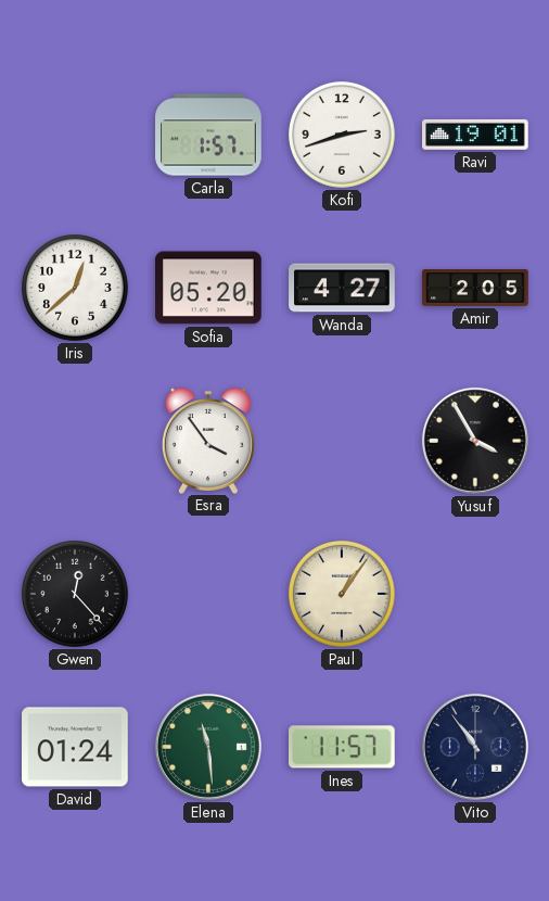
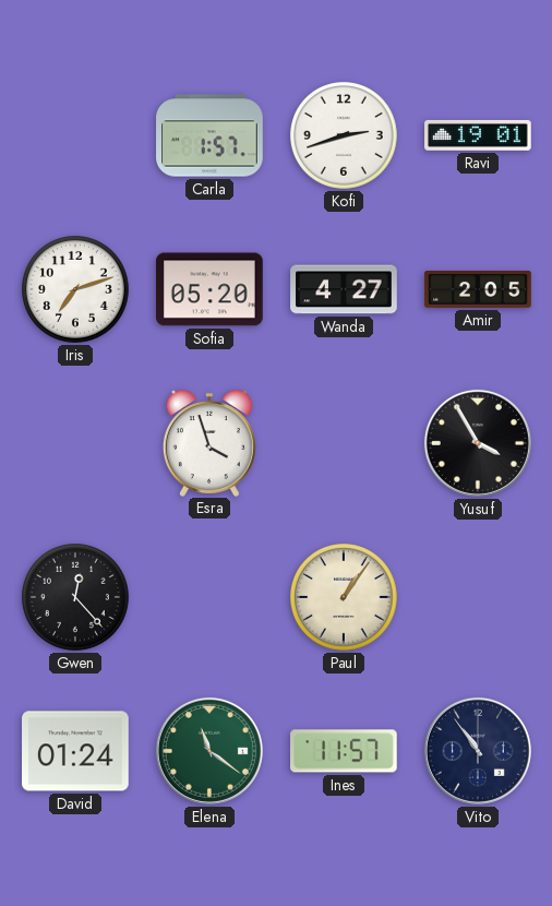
Iris: 12:38 -> 7:12
Esra: 3:54 -> 3:57
Elena: 11:29 -> 11:21
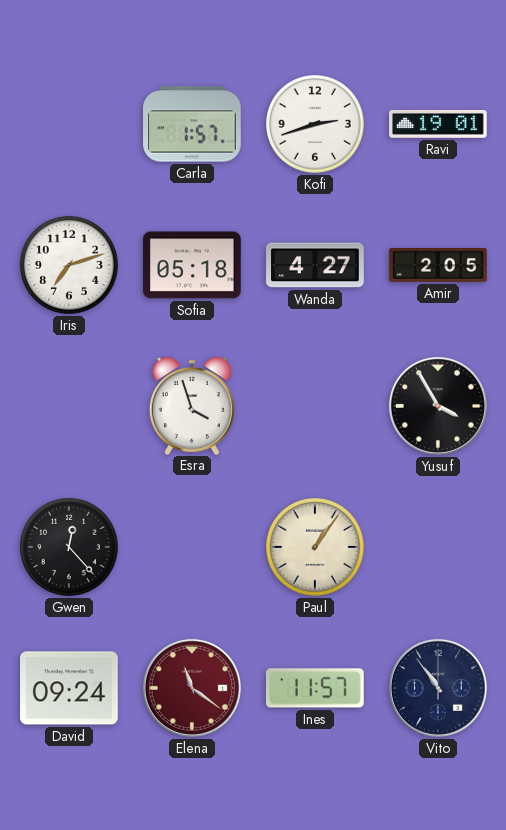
Sofia: 05:20 -> 05:18
David: 01:24 -> 09:24
Elena dial: green -> burgundy
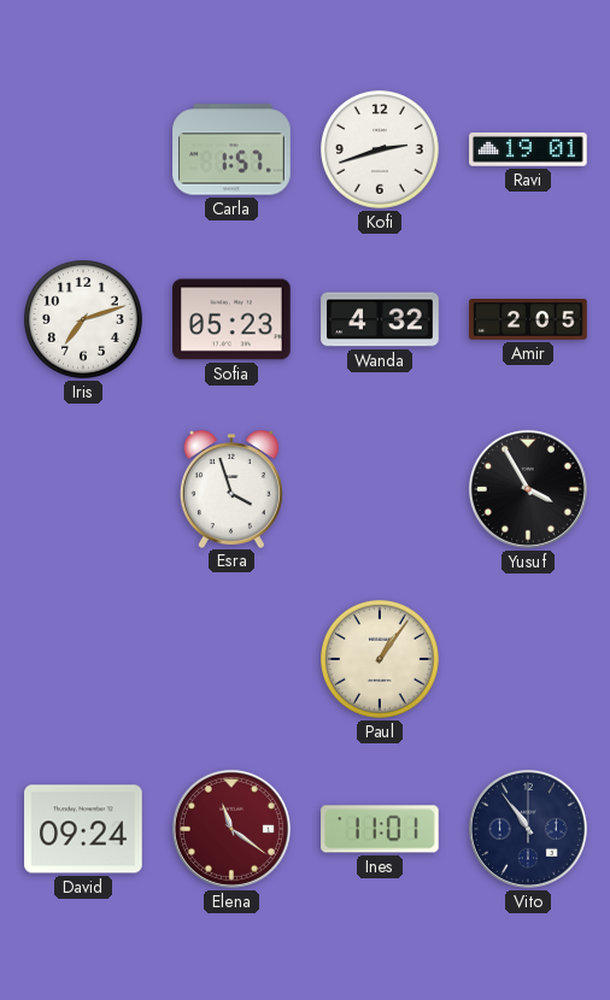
Sofia: 05:18 -> 05:23
Wanda: 4:27 -> 4:32
Gwen: 12:23 -> none
Ines: 11:57 -> 11:01
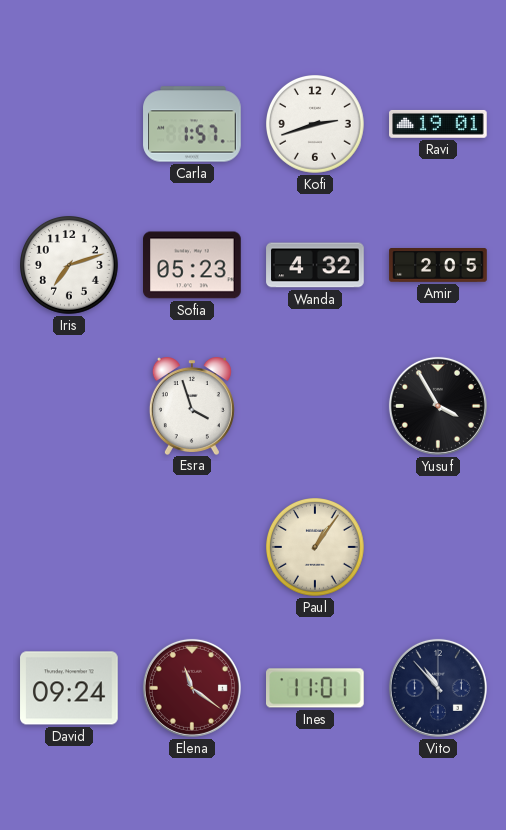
Vito: 10:54 -> 10:53
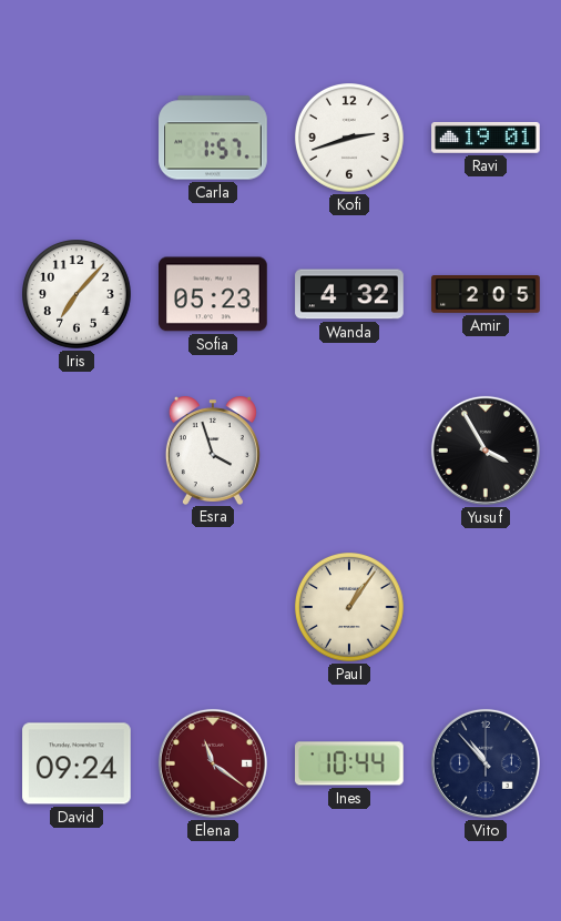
Iris: 7:12 -> 7:07
Ines: 11:01 -> 10:44
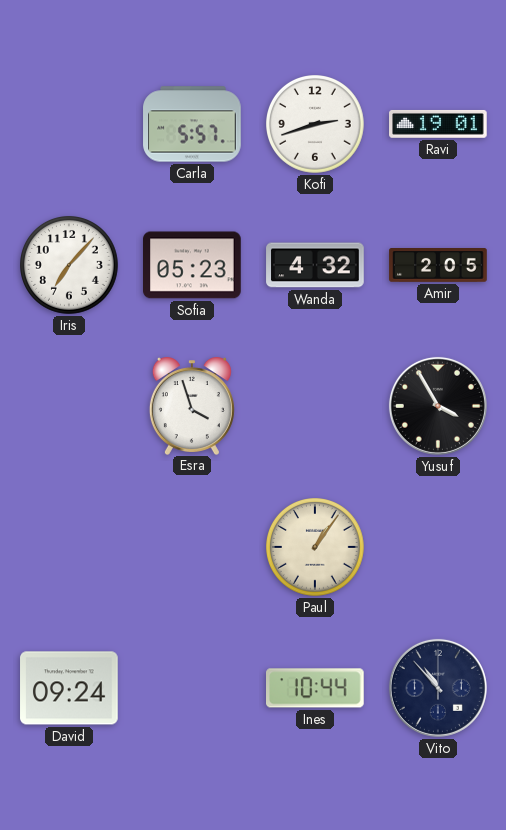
Carla: 1:57 -> 5:57
Elena: 11:21 -> none
